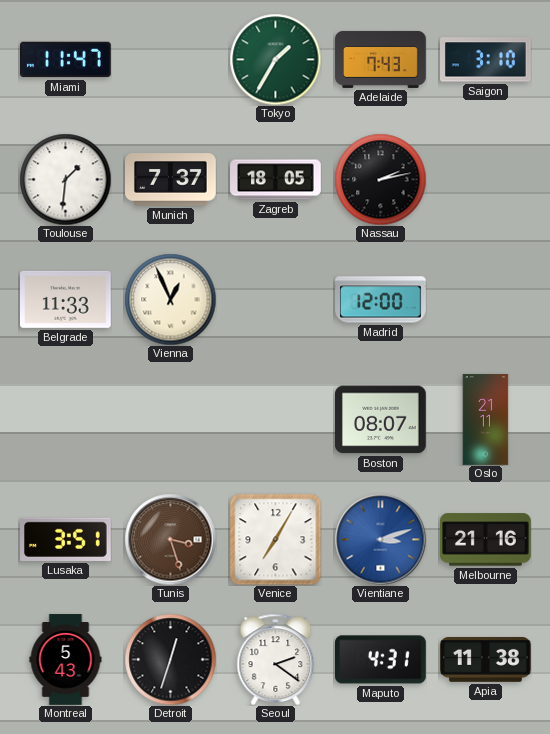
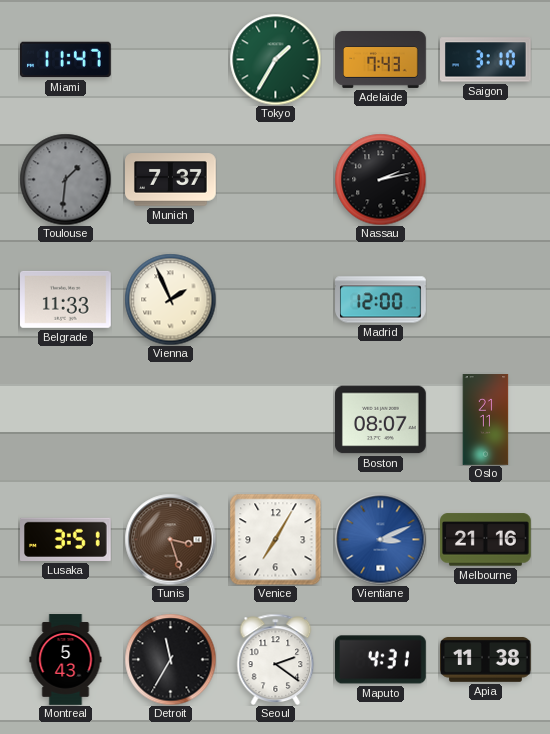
Toulouse dial: white -> grey
Zagreb: 18:05 -> none
Vienna: 12:56 -> 1:56
Vientiane: 3:12 -> 3:11
Detroit: 12:33 -> 11:35
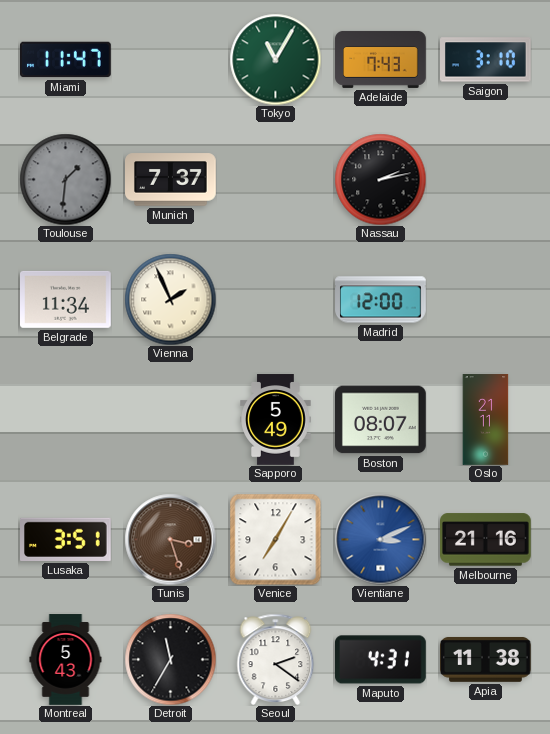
Tokyo: 1:35 -> 11:05
Belgrade: 11:33 -> 11:34
Sapporo: none -> 5:49
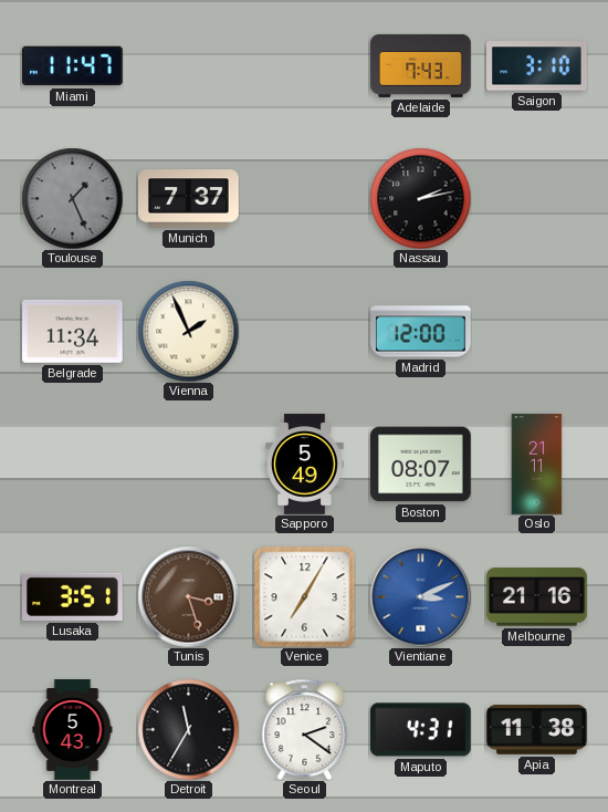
Tokyo: 11:05 -> none
Toulouse: 1:31 -> 1:26
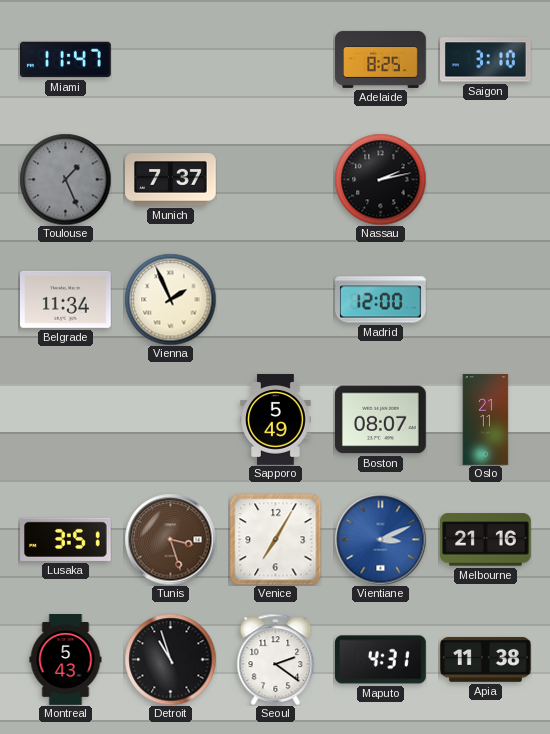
Adelaide: 7:43 -> 8:25
Detroit: 11:35 -> 10:57
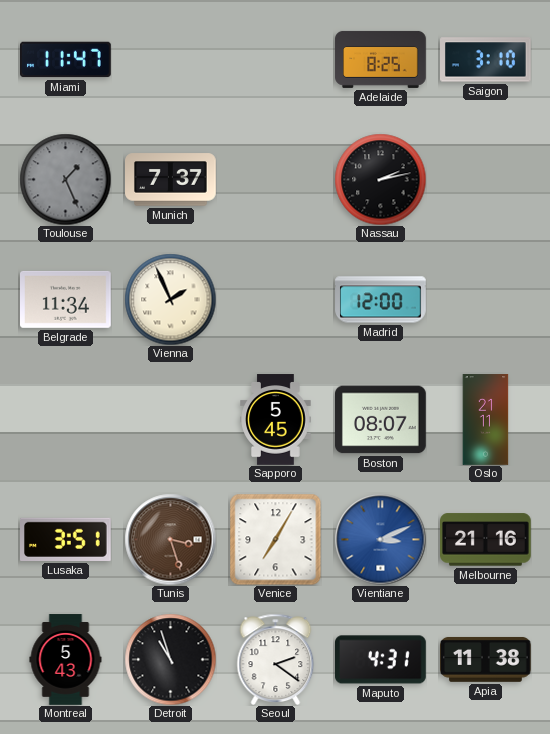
Sapporo: 5:49 -> 5:45
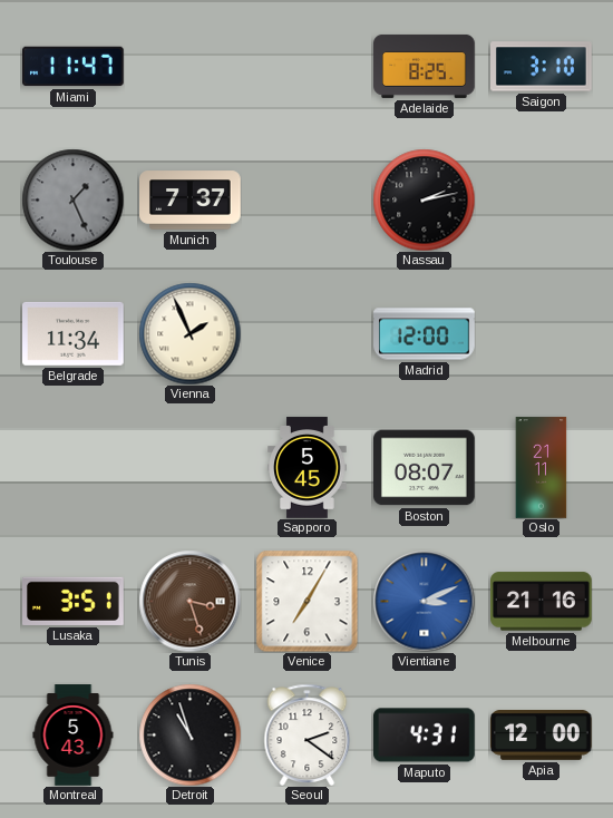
Apia: 11:38 -> 12:00
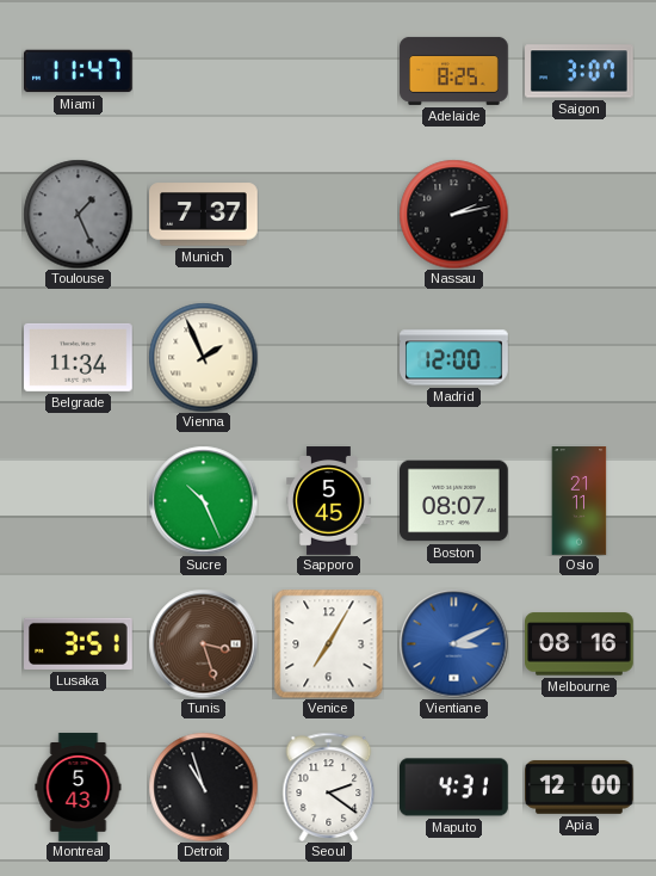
Saigon: 3:10 -> 3:07
Sucre: none -> 10:26
Melbourne: 21:16 -> 08:16
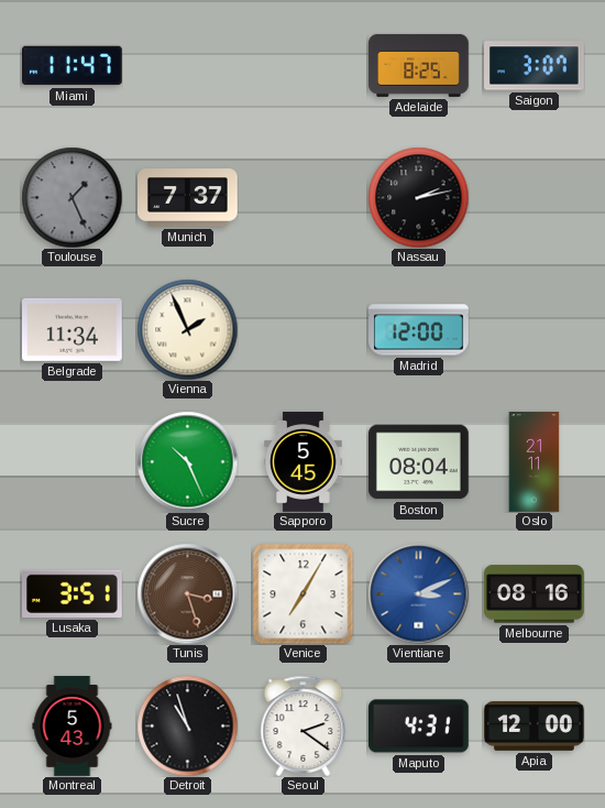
Boston: 08:07 -> 08:04
